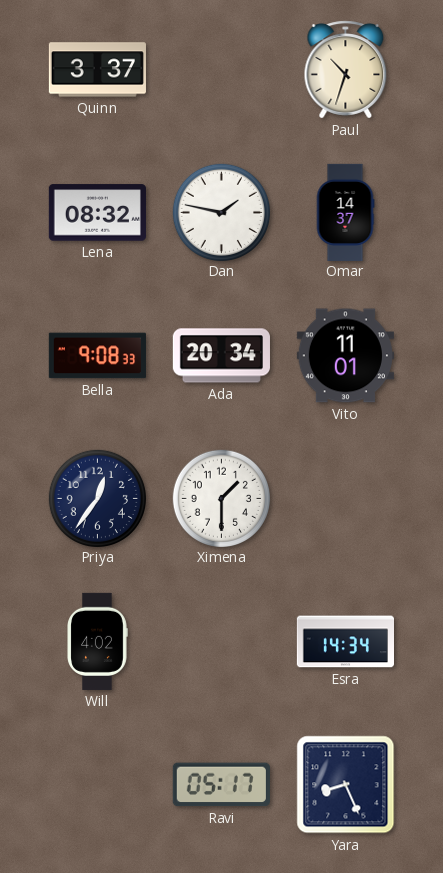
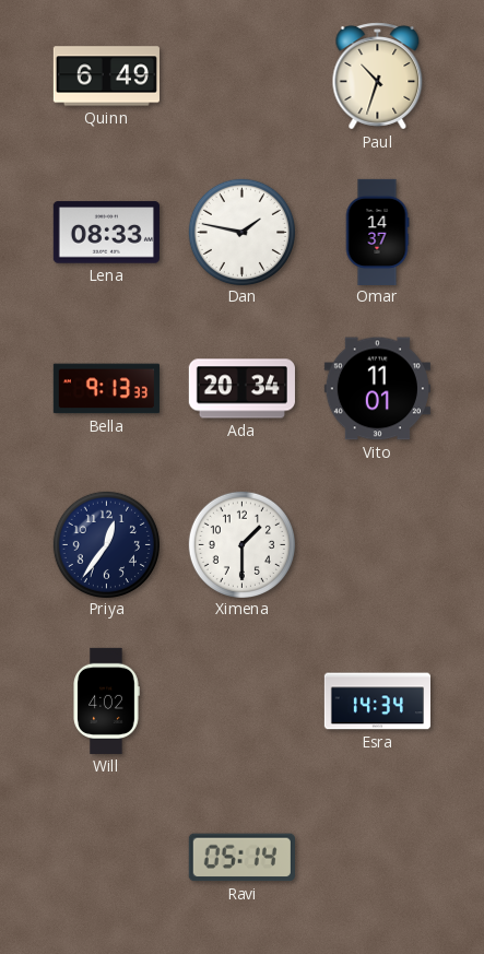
Quinn: 3:37 -> 6:49
Lena: 08:32 -> 08:33
Bella: 9:08 -> 9:13
Ravi: 05:17 -> 05:14
Yara: 8:26 -> none
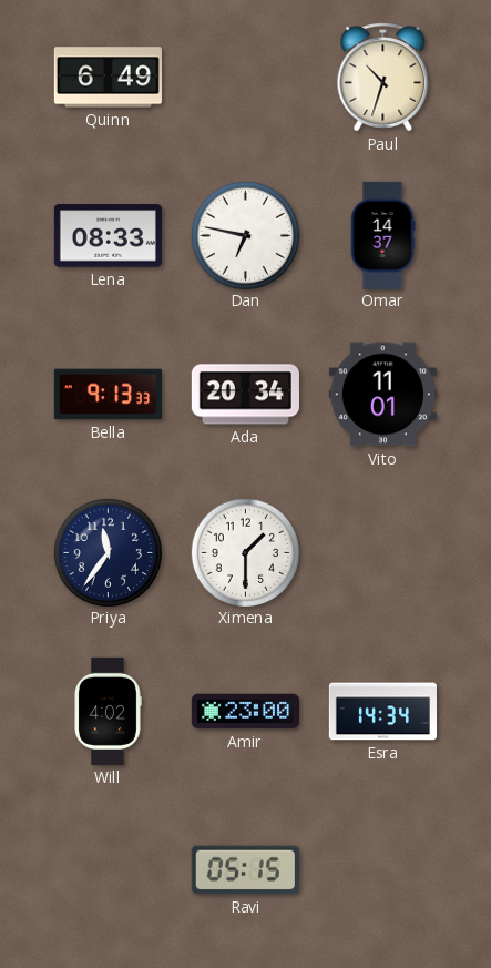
Dan: 1:47 -> 6:47
Priya: 12:36 -> 11:36
Amir: none -> 23:00
Ravi: 05:14 -> 05:15
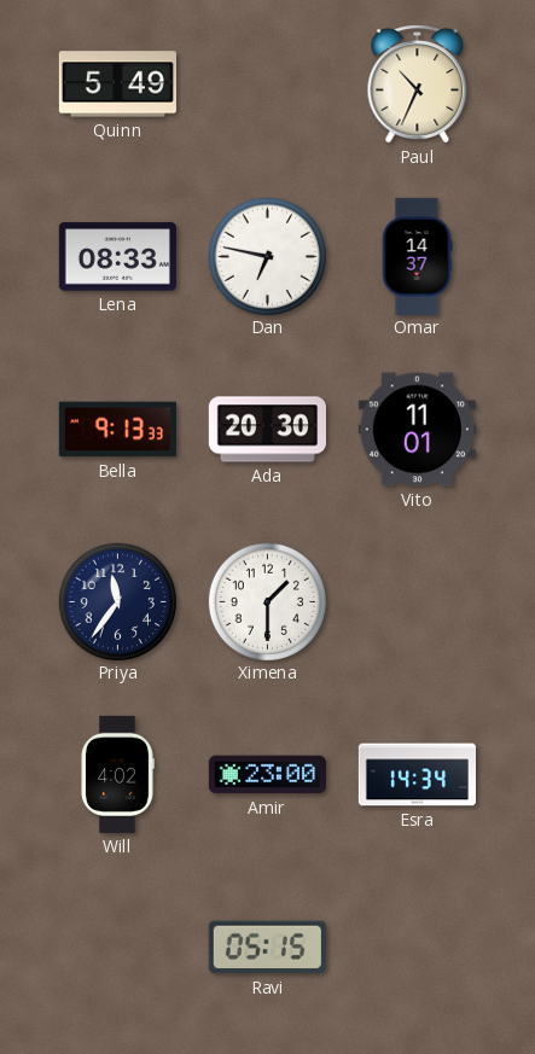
Quinn: 6:49 -> 5:49
Paul: 10:33 -> 10:34
Ada: 20:34 -> 20:30
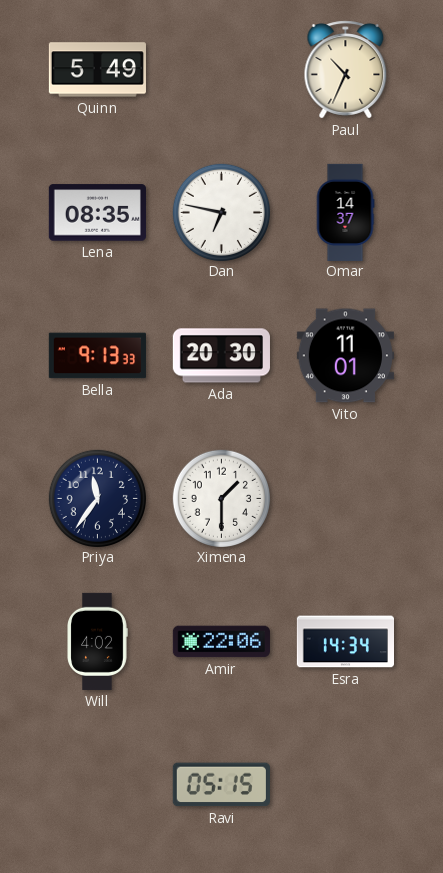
Lena: 08:33 -> 08:35
Amir: 23:00 -> 22:06
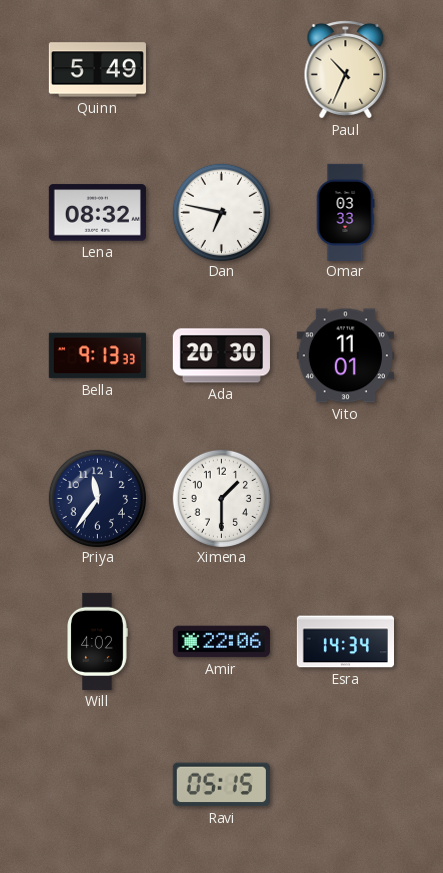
Lena: 08:35 -> 08:32
Omar: 14:37 -> 03:33
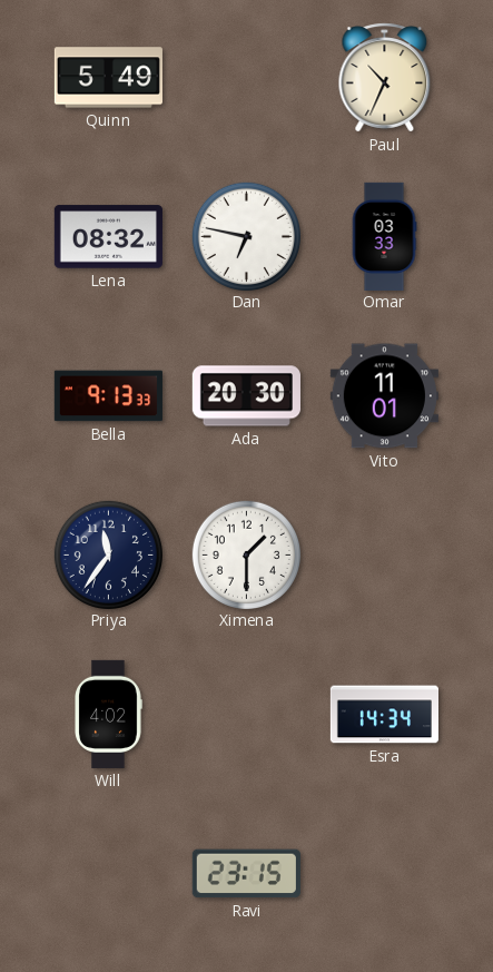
Amir: 22:06 -> none
Ravi: 05:15 -> 23:15
